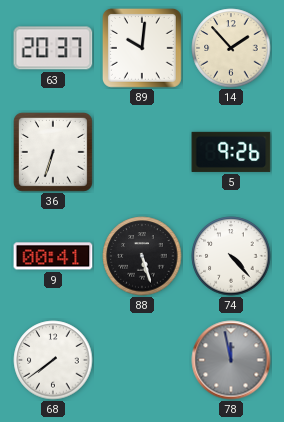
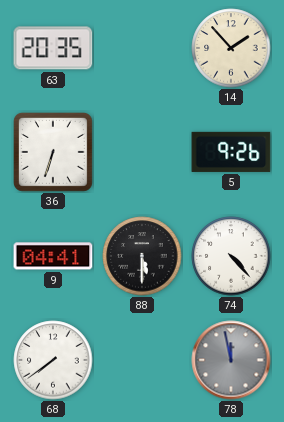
63: 20:37 -> 20:35
89: 10:01 -> none
9: 00:41 -> 04:41
88: 5:27 -> 5:30
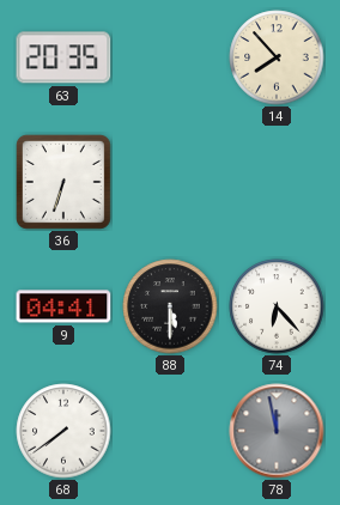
14: 1:53 -> 7:53
5: 9:26 -> none
74: 4:23 -> 6:23
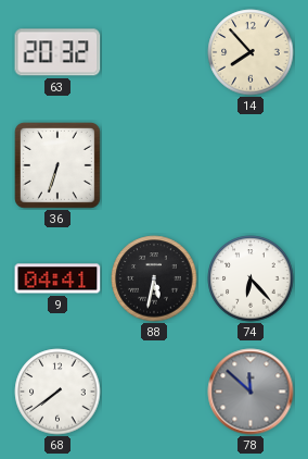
63: 20:35 -> 20:32
88: 5:30 -> 5:32
78: 11:58 -> 11:52
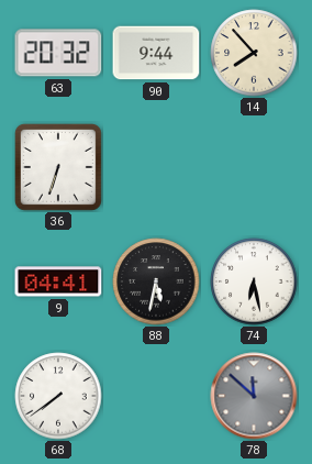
90: none -> 9:44
74: 6:23 -> 6:28
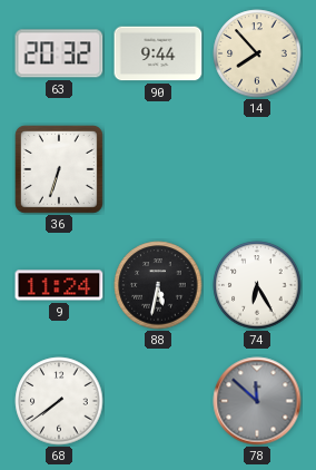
9: 04:41 -> 11:24
74: 6:28 -> 6:25
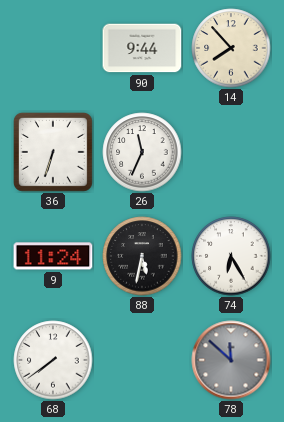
63: 20:32 -> none
26: none -> 11:34
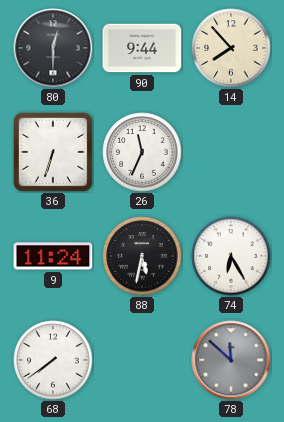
80: none -> 12:30
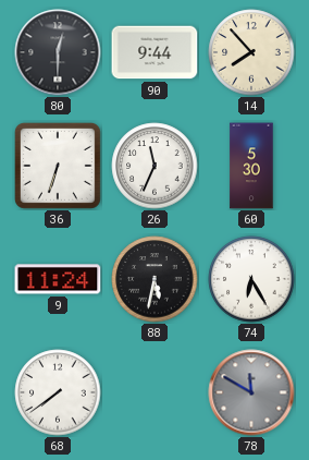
60: none -> 5:30
78: 11:52 -> 11:50
